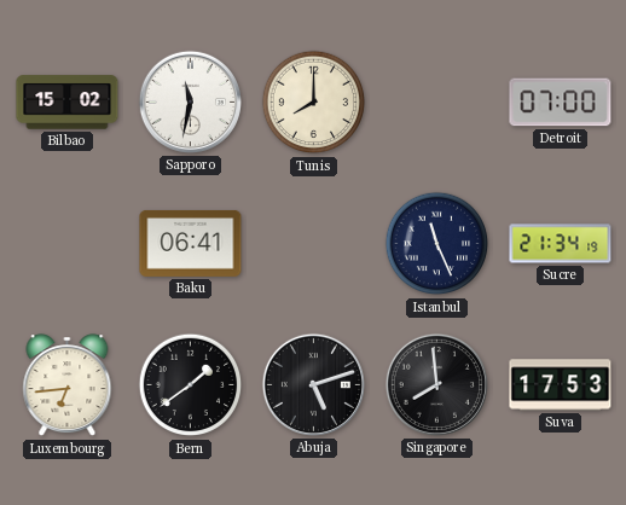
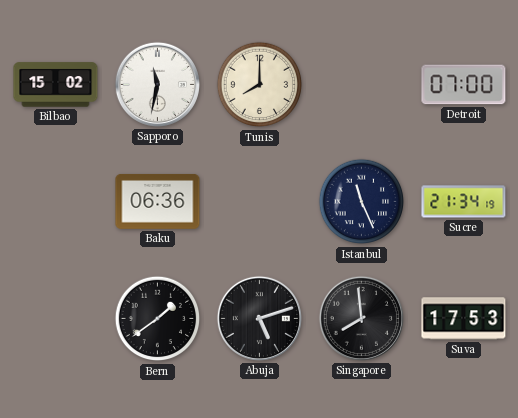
Baku: 06:41 -> 06:36
Luxembourg: 6:44 -> none
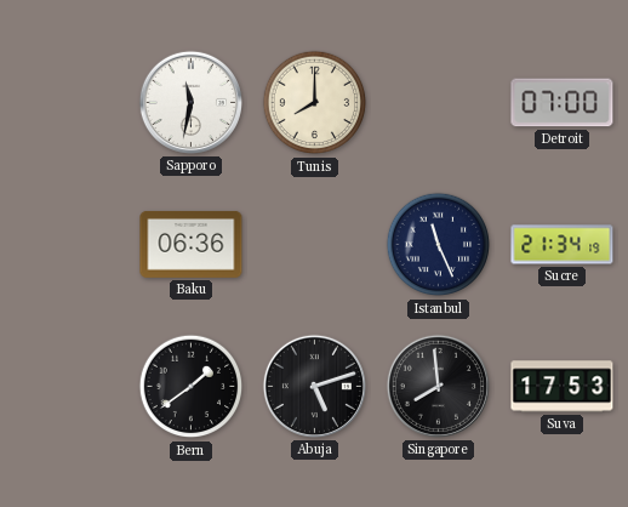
Bilbao: 15:02 -> none
